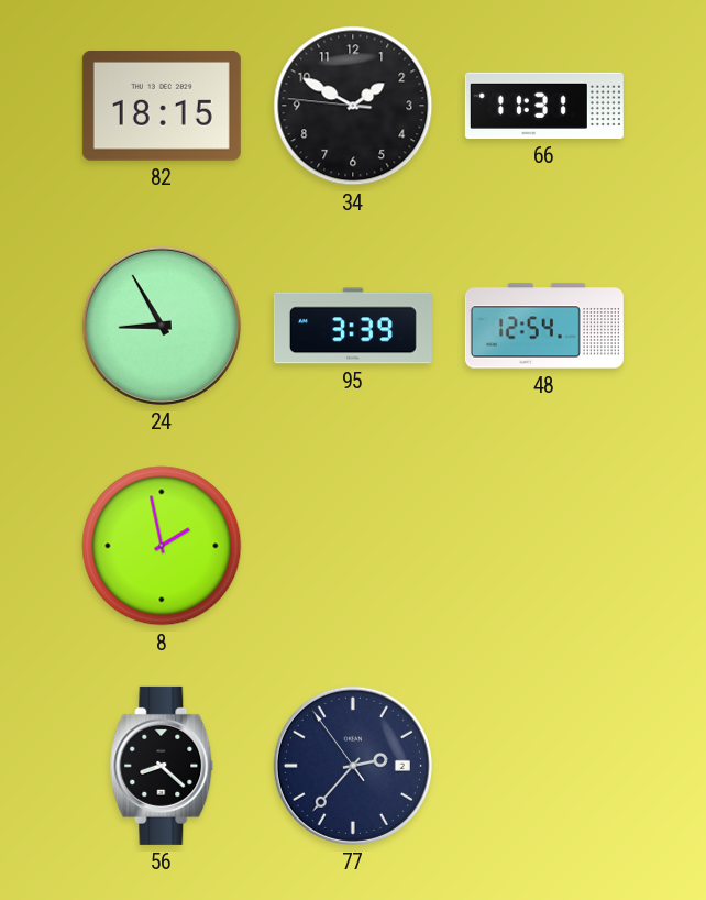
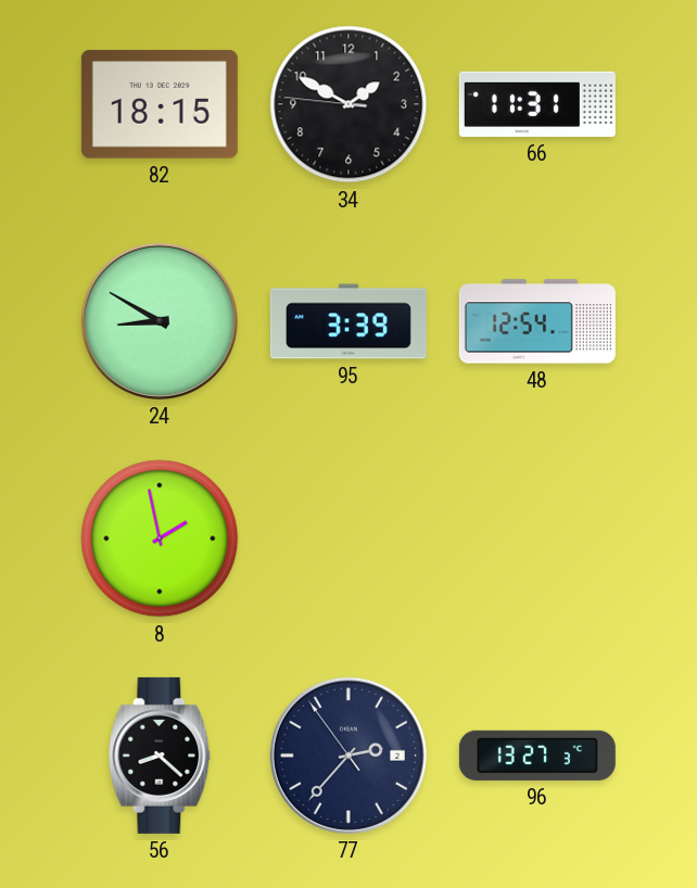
24: 8:55 -> 8:50
96: none -> 13:27
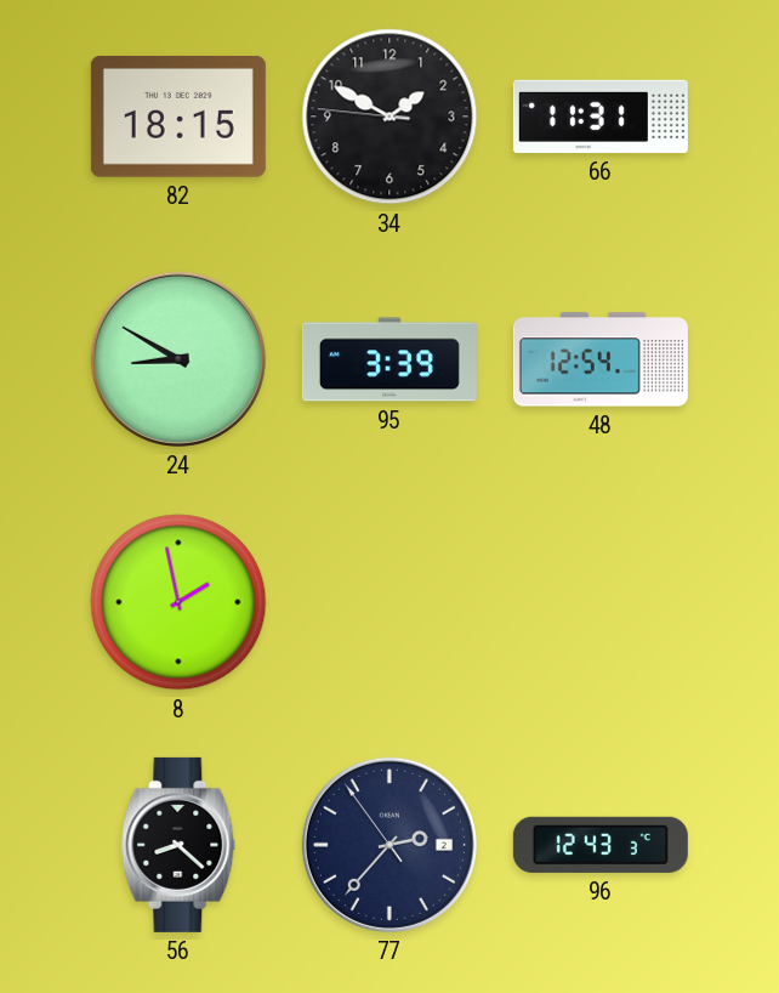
96: 13:27 -> 12:43
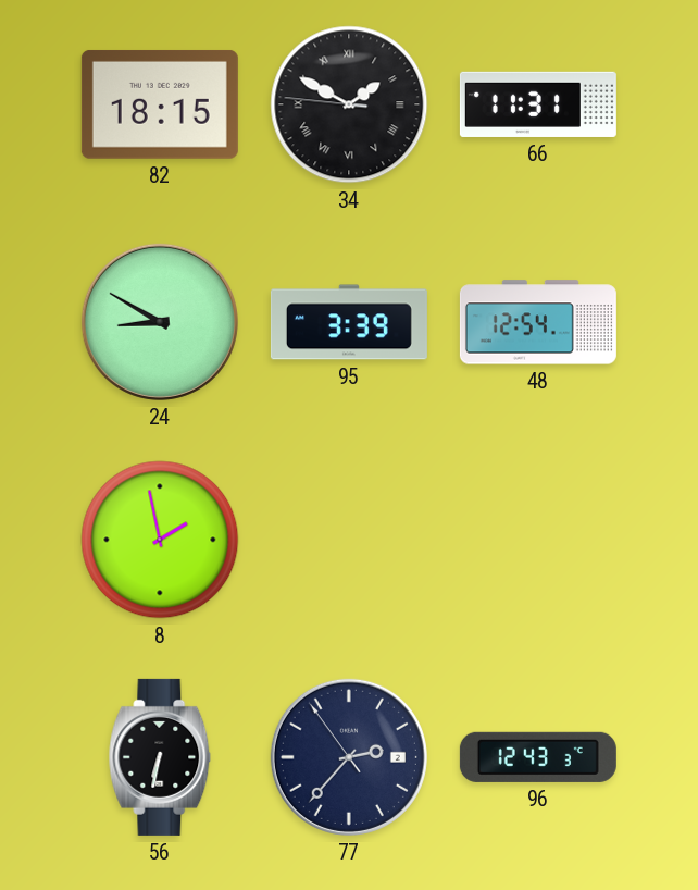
34 numerals: Arabic -> Roman
56: 8:22 -> 6:32
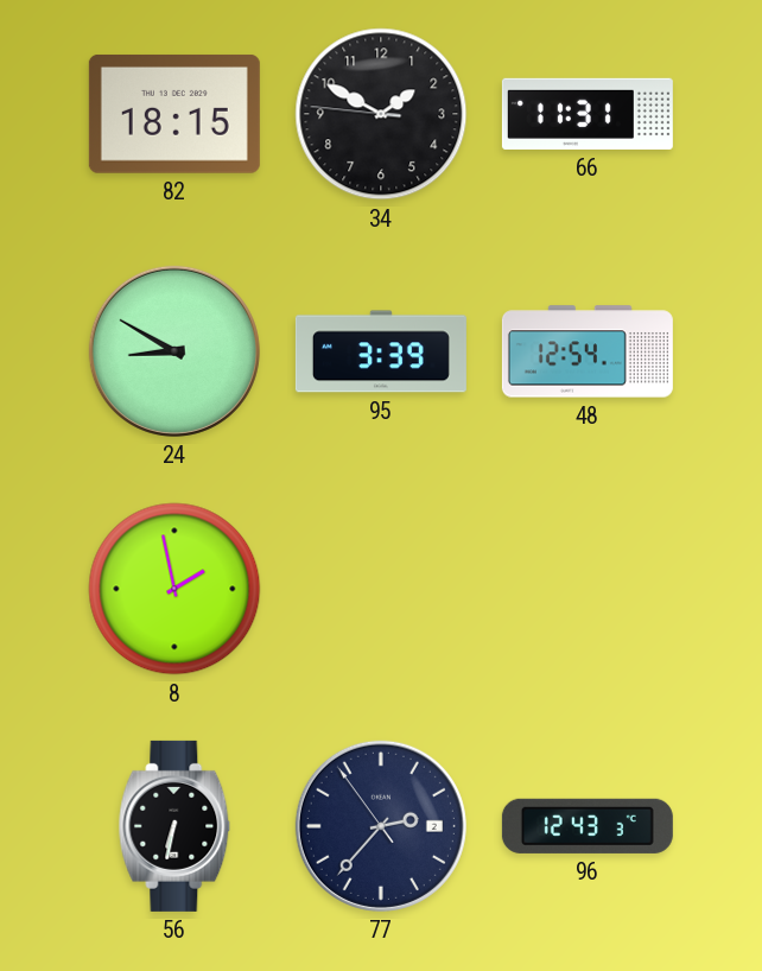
34 numerals: Roman -> Arabic
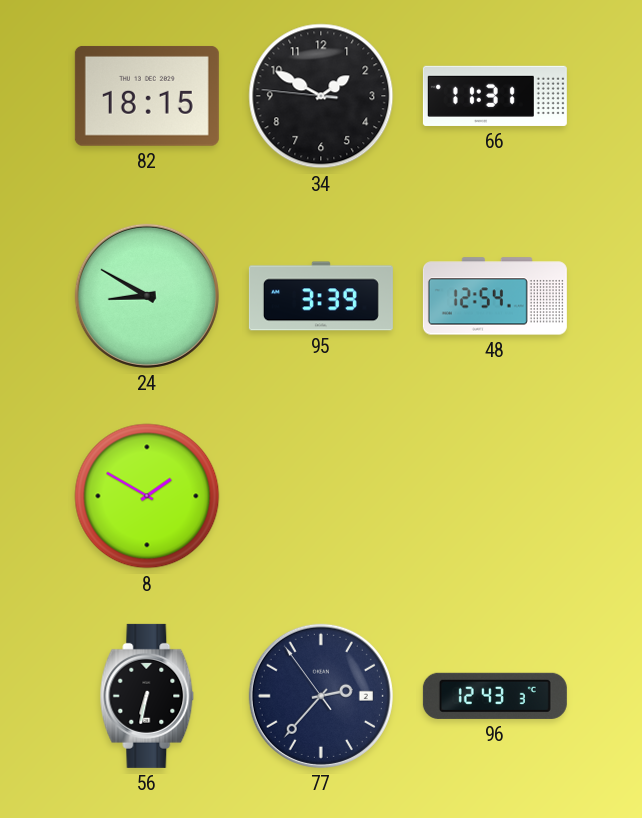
8: 1:58 -> 1:50
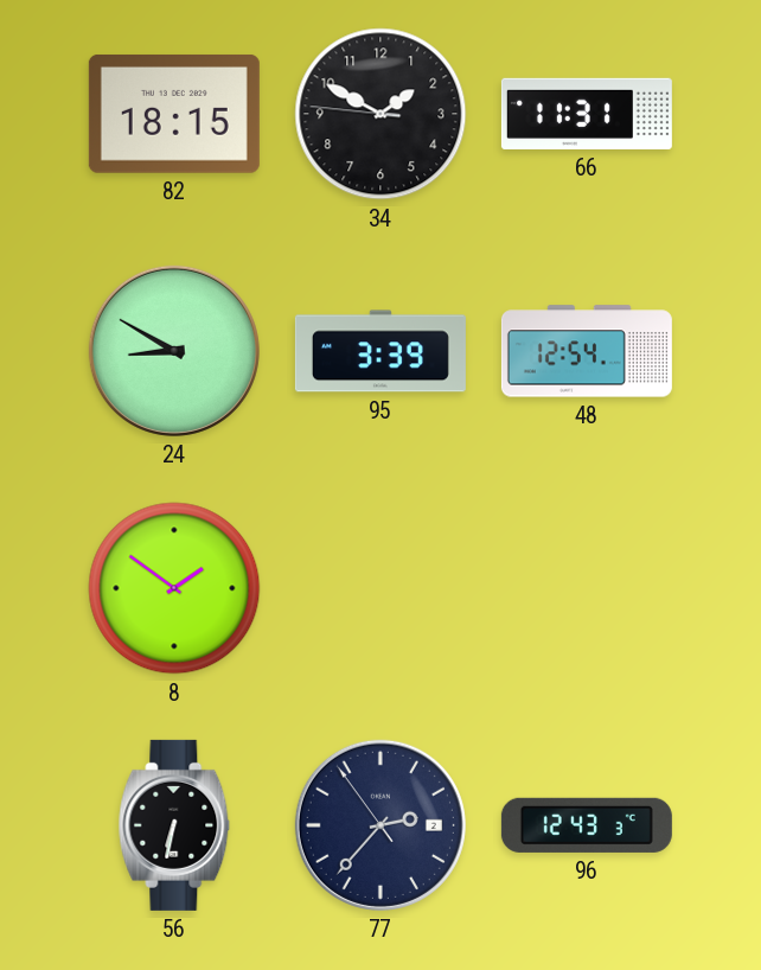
8: 1:50 -> 1:51
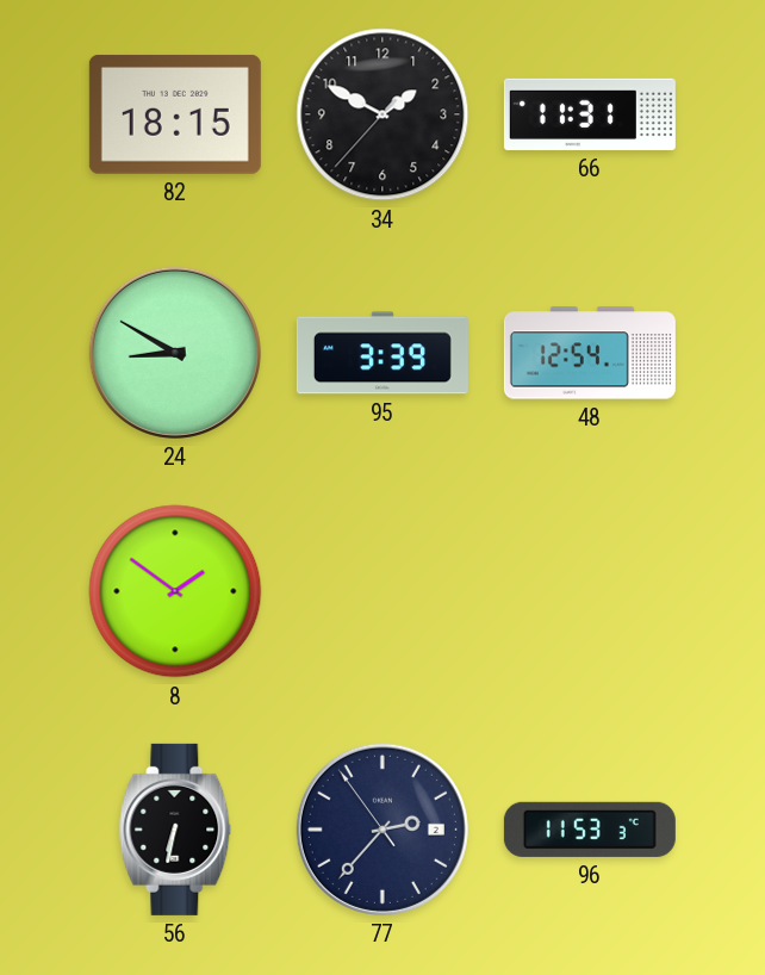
34: 1:49:46 -> 1:49:37
96: 12:43 -> 11:53
